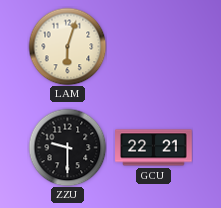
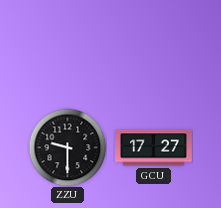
LAM: 6:03 -> none
GCU: 22:21 -> 17:27
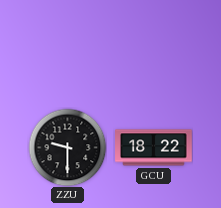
GCU: 17:27 -> 18:22
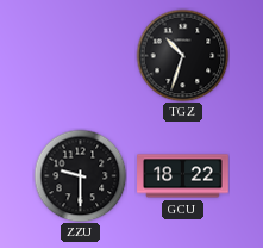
TGZ: none -> 10:33
